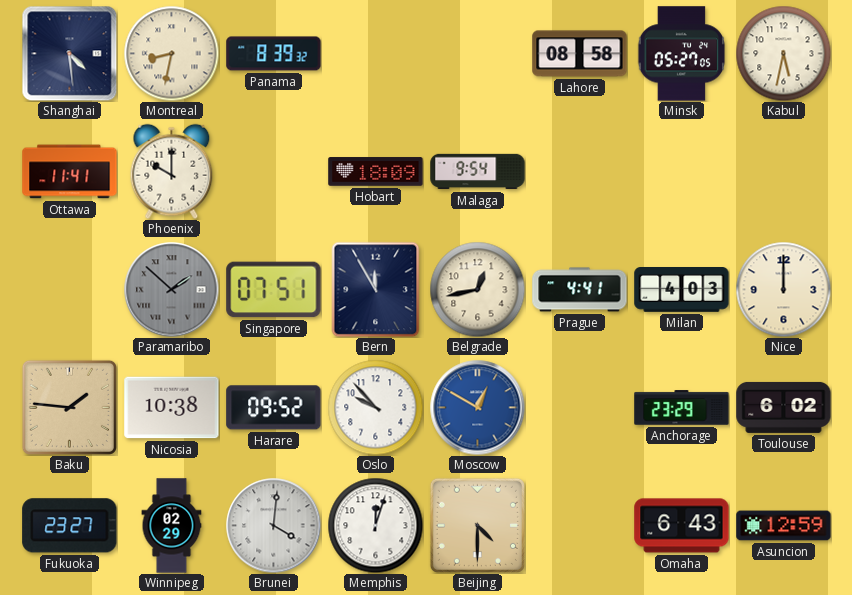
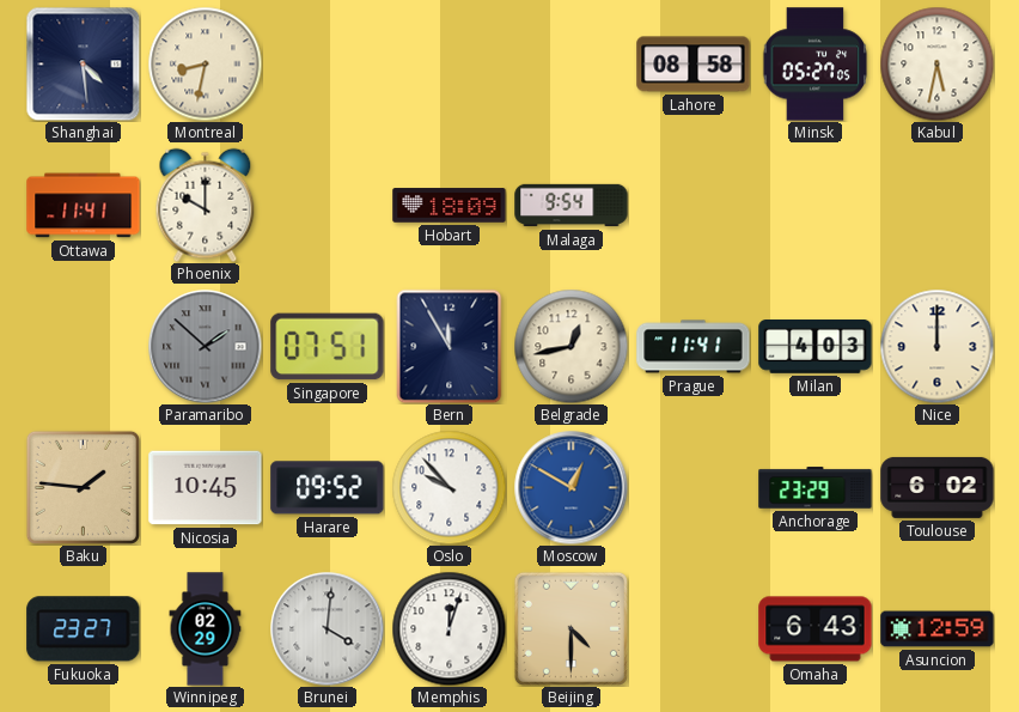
Panama: 8:39 -> none
Prague: 4:41 -> 11:41
Nicosia: 10:38 -> 10:45
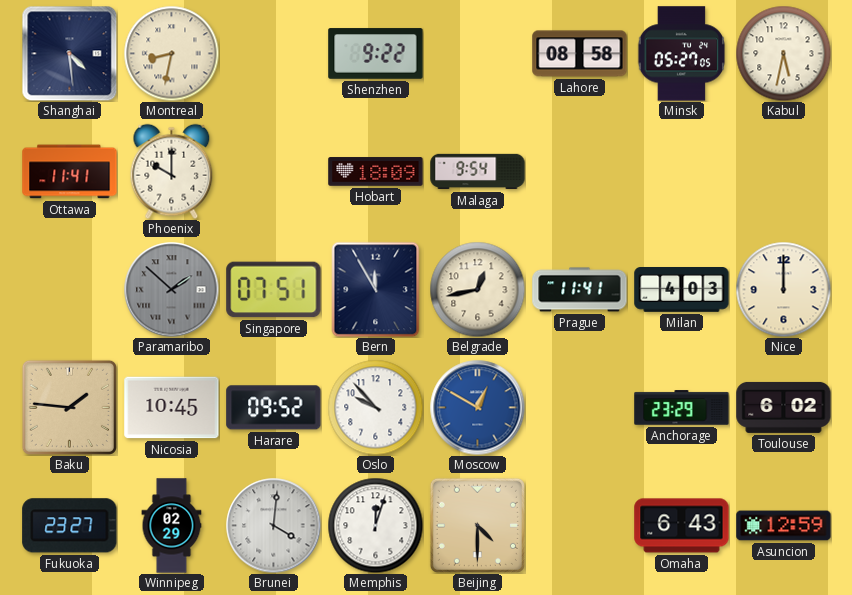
Shenzhen: none -> 9:22
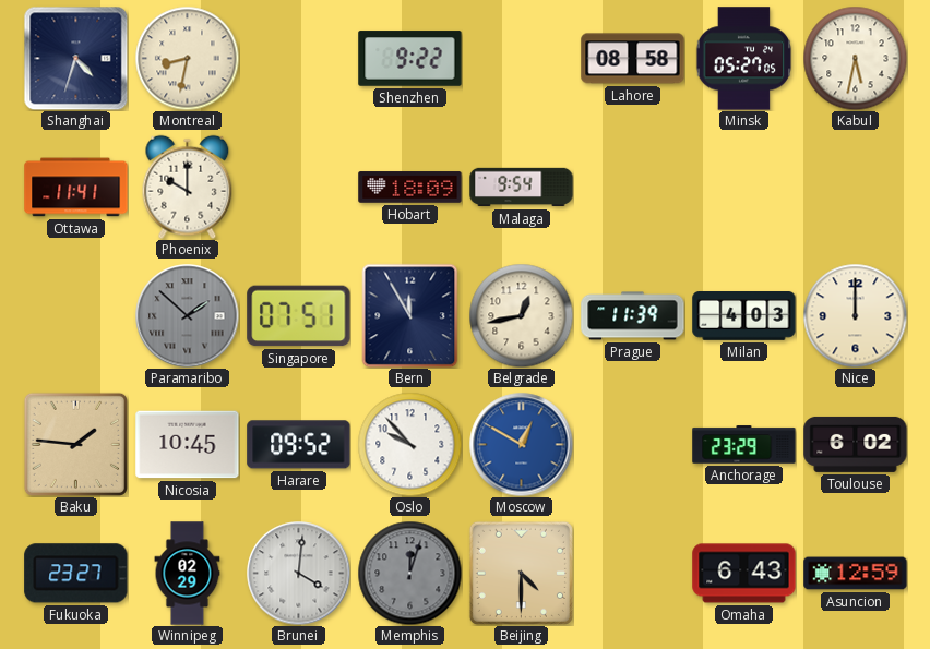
Shanghai: 4:29 -> 4:33
Prague: 11:41 -> 11:39
Memphis dial: white -> grey
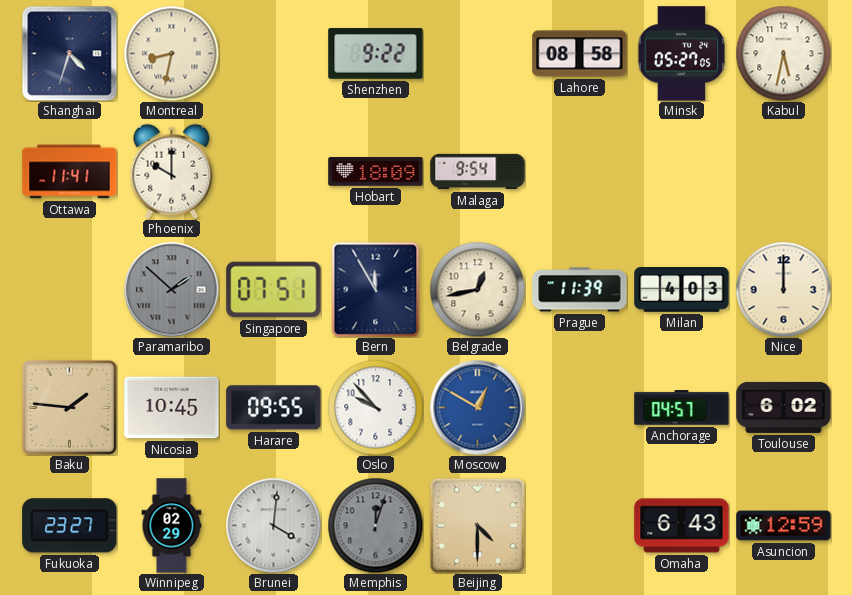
Harare: 09:52 -> 09:55
Anchorage: 23:29 -> 04:57
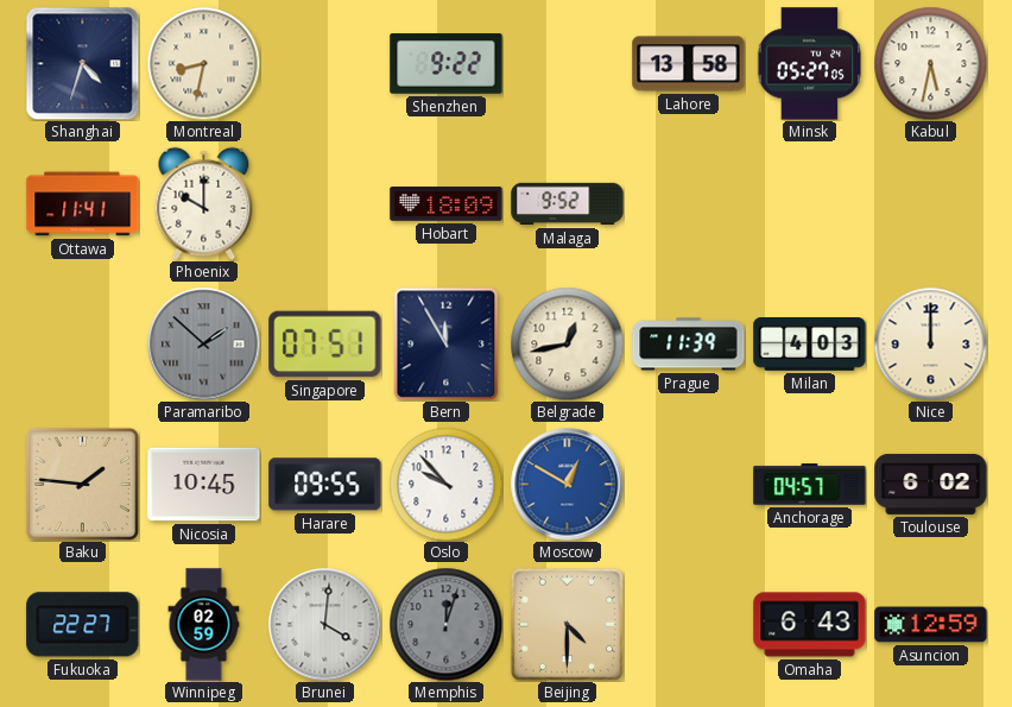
Lahore: 08:58 -> 13:58
Malaga: 9:54 -> 9:52
Fukuoka: 23:27 -> 22:27
Winnipeg: 02:29 -> 02:59
